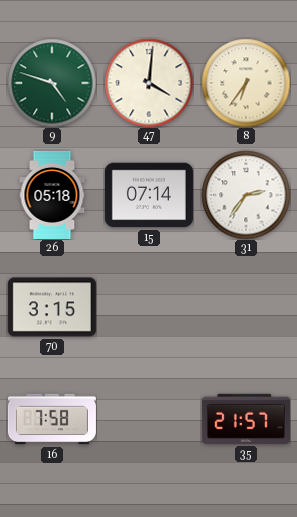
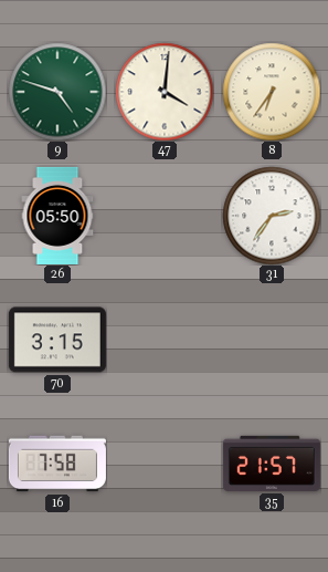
26: 05:18 -> 05:50
15: 07:14 -> none
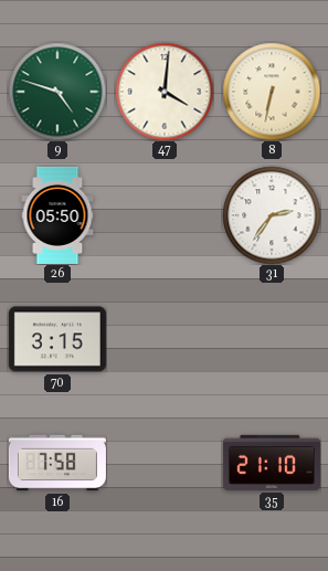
8: 6:36 -> 6:32
35: 21:57 -> 21:10
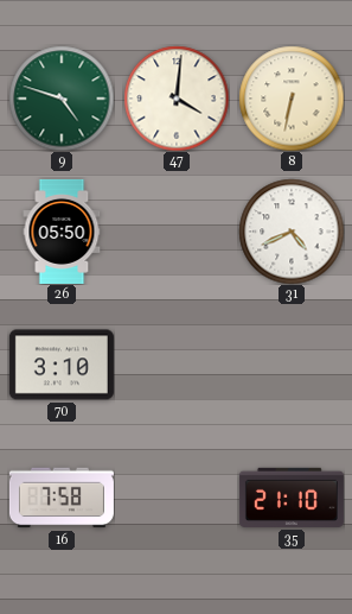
31: 2:36 -> 4:41
70: 3:15 -> 3:10
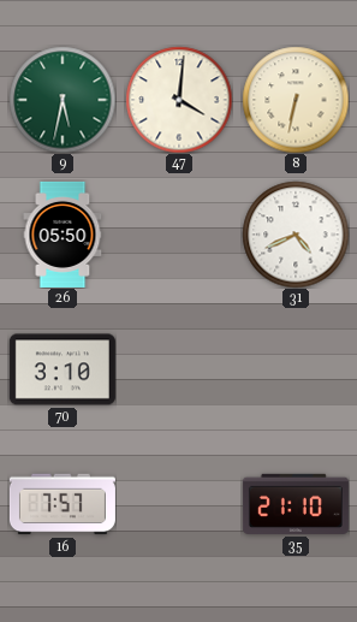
9: 4:48 -> 5:32
16: 7:58 -> 7:57
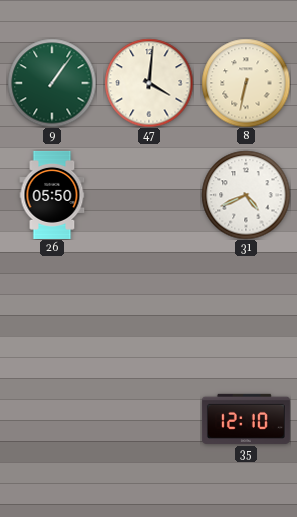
9: 5:32 -> 1:06
70: 3:10 -> none
16: 7:57 -> none
35: 21:10 -> 12:10
